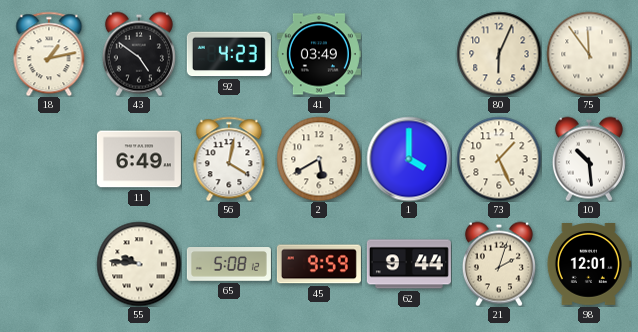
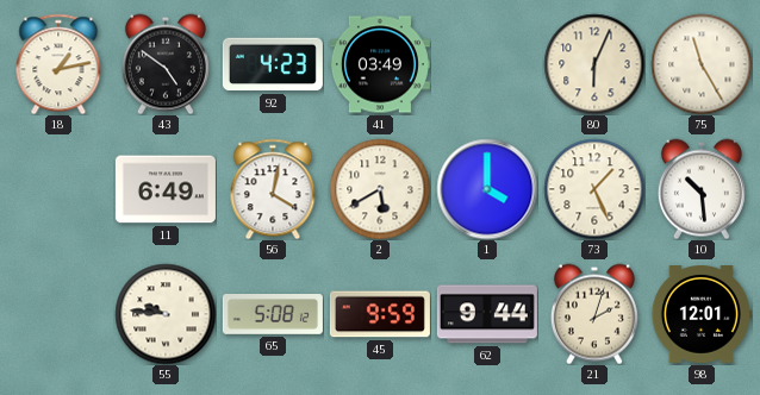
75: 11:54 -> 11:25
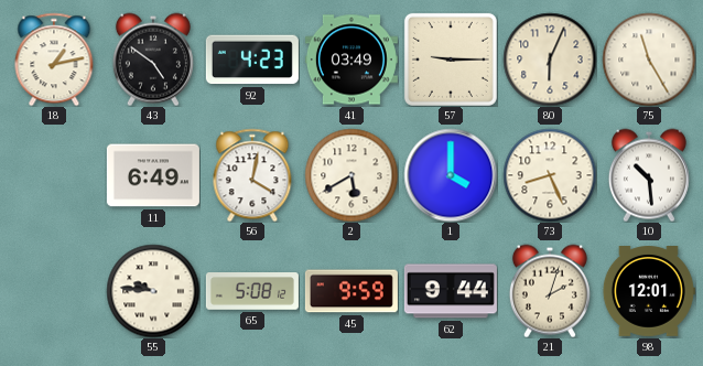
57: none -> 9:15
73: 1:26 -> 8:26
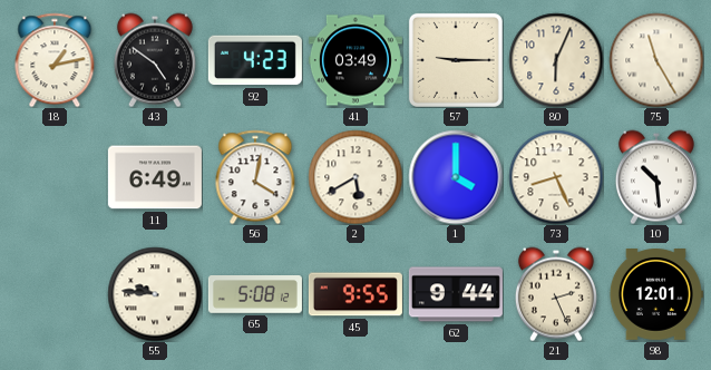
45: 9:59 -> 9:55
21: 2:03 -> 2:26
